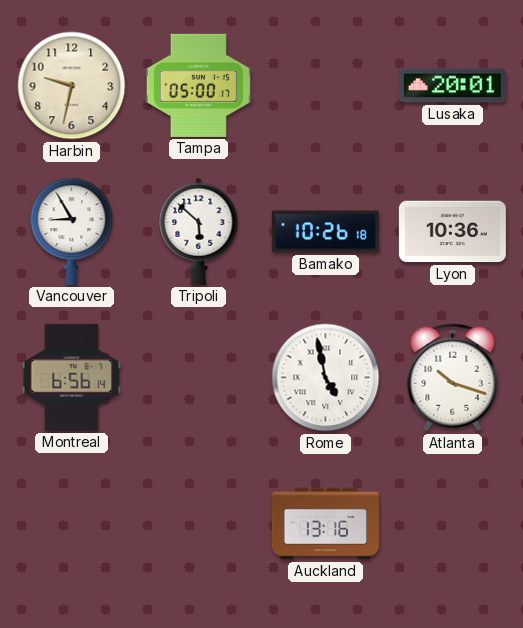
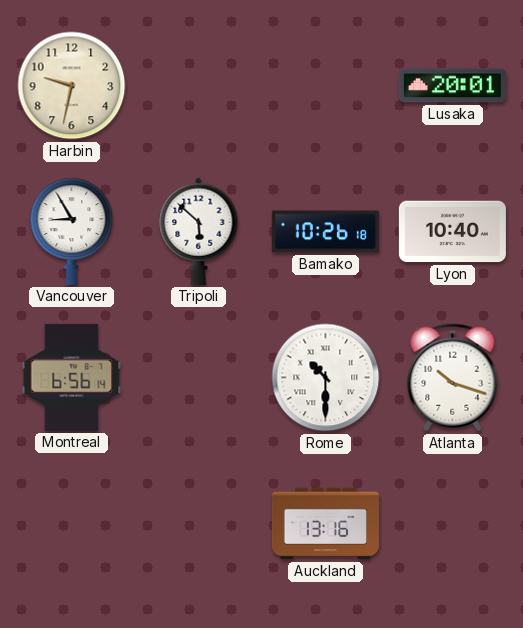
Tampa: 05:00 -> none
Lyon: 10:36 -> 10:40
Rome: 4:58 -> 10:30
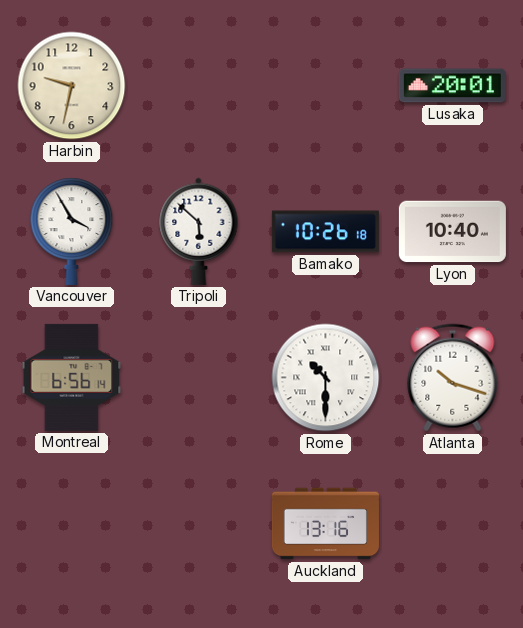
Vancouver: 8:55 -> 3:55
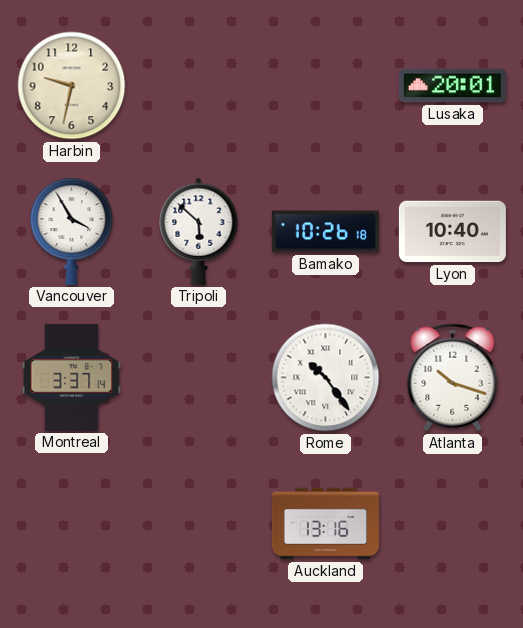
Montreal: 6:56 -> 3:37
Rome: 10:30 -> 10:24
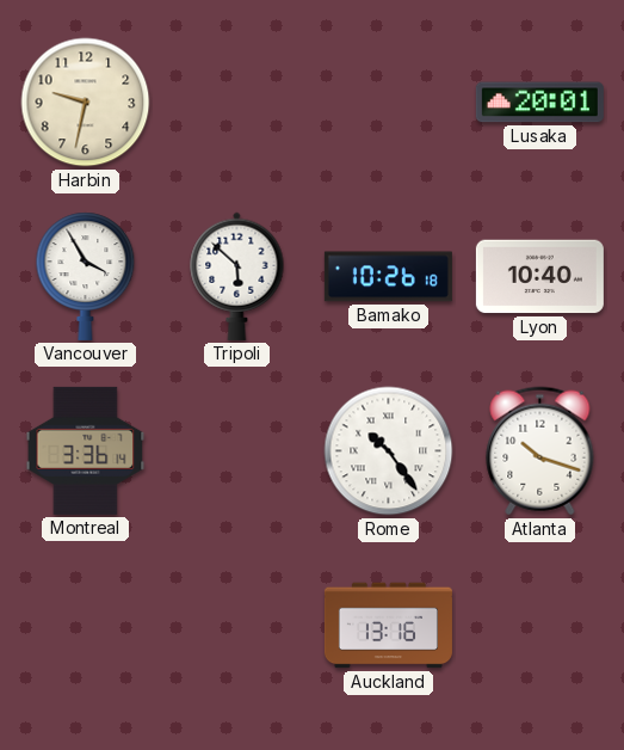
Montreal: 3:37 -> 3:36
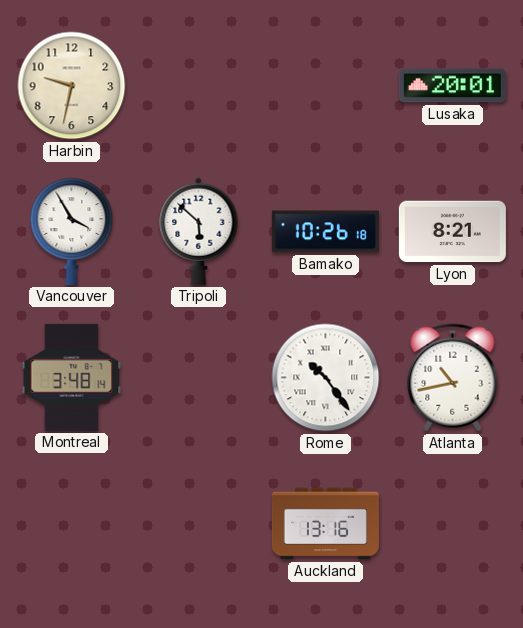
Lyon: 10:40 -> 8:21
Montreal: 3:36 -> 3:48
Atlanta: 10:18 -> 10:43
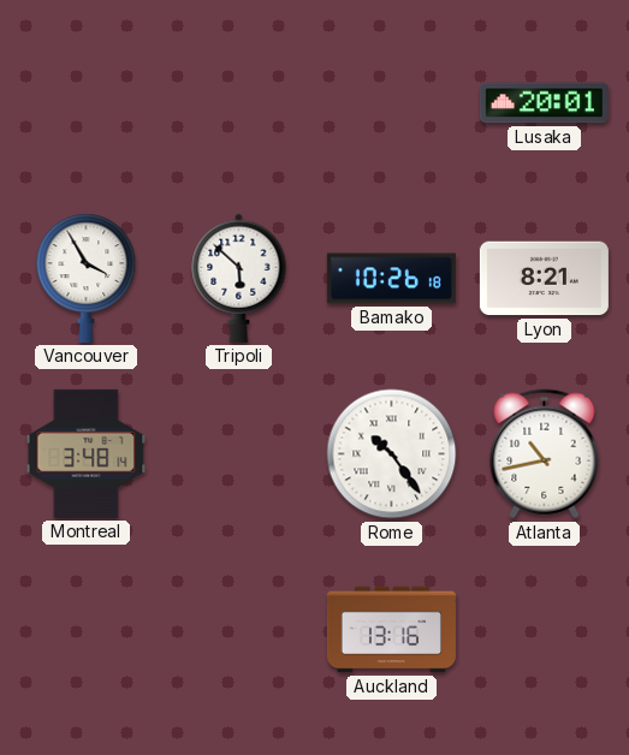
Harbin: 9:32 -> none
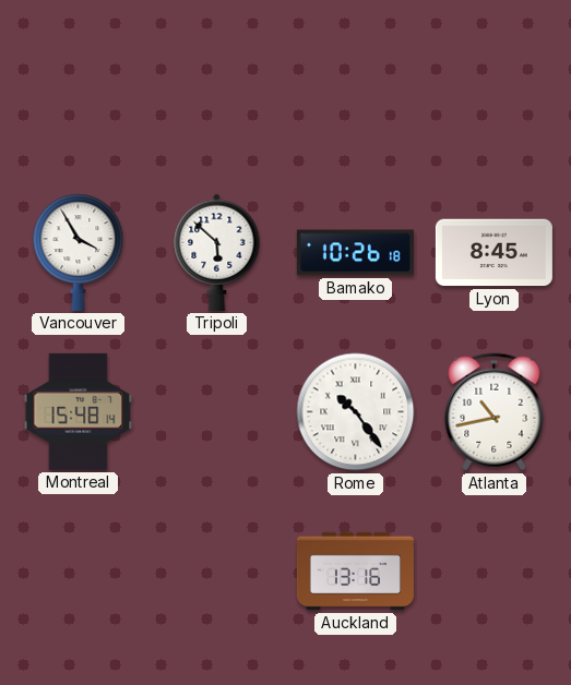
Lusaka: 20:01 -> none
Lyon: 8:21 -> 8:45
Montreal: 3:48 -> 15:48
